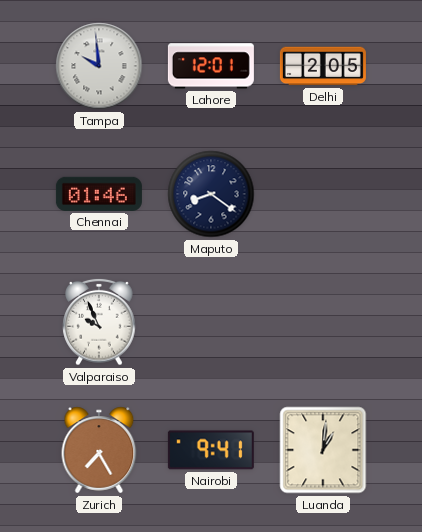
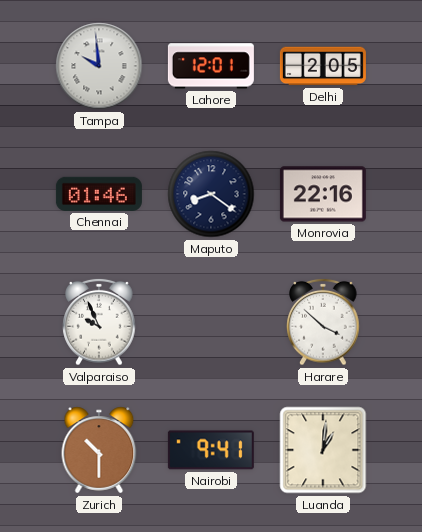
Monrovia: none -> 22:16
Harare: none -> 3:52
Zurich: 7:25 -> 10:30
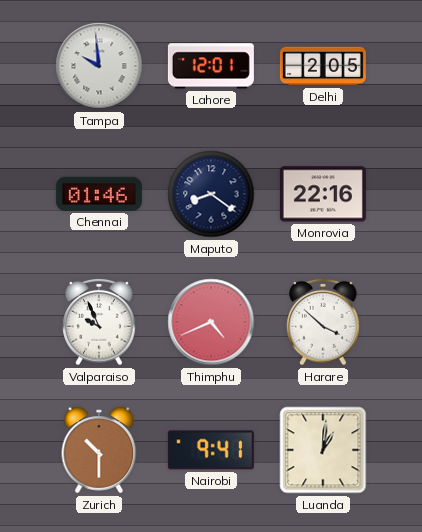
Thimphu: none -> 4:41
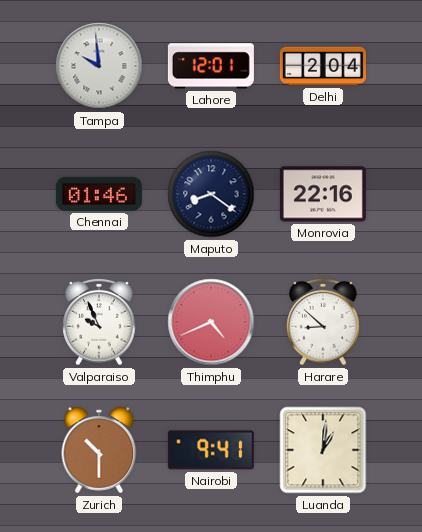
Delhi: 2:05 -> 2:04
Harare: 3:52 -> 8:52
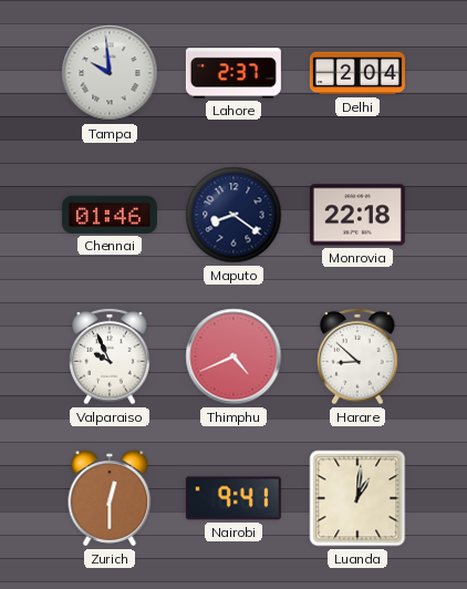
Lahore: 12:01 -> 2:37
Monrovia: 22:16 -> 22:18
Zurich: 10:30 -> 12:30
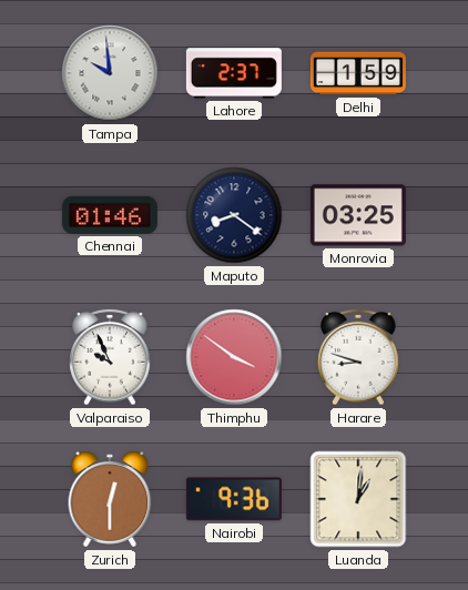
Delhi: 2:04 -> 1:59
Monrovia: 22:18 -> 03:25
Thimphu: 4:41 -> 3:51
Harare: 8:52 -> 8:48
Nairobi: 9:41 -> 9:36
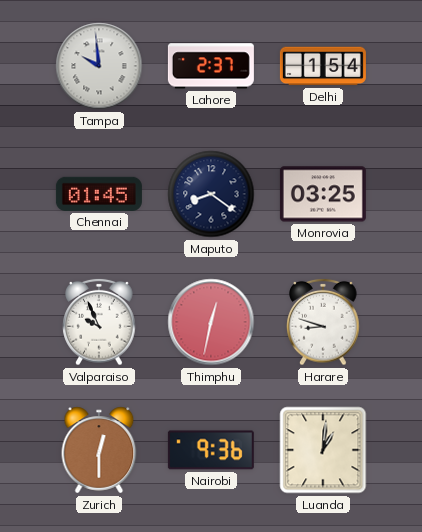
Delhi: 1:59 -> 1:54
Chennai: 01:46 -> 01:45
Thimphu: 3:51 -> 12:32
